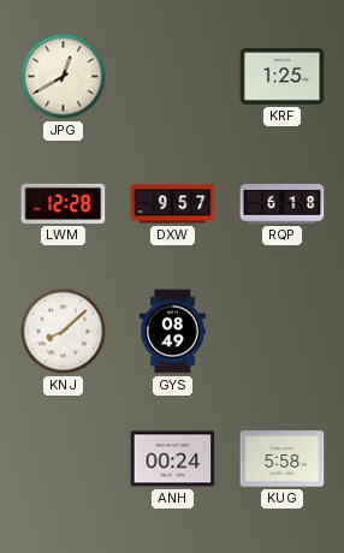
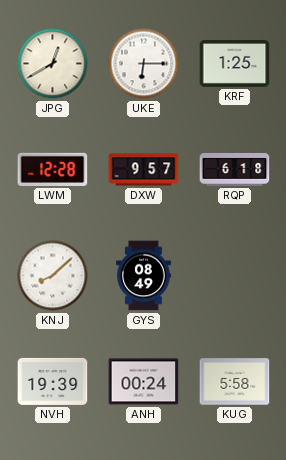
UKE: none -> 6:15
NVH: none -> 19:39
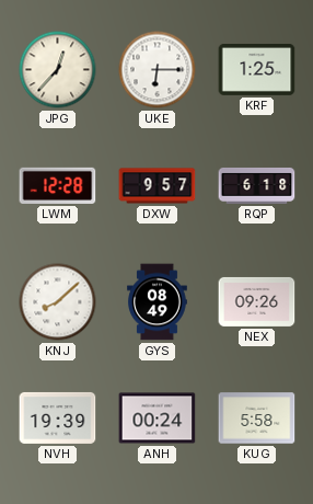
JPG: 12:40 -> 12:37
NEX: none -> 09:26
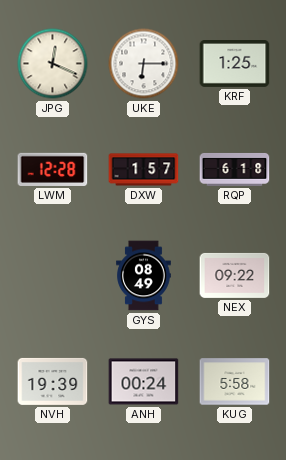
JPG: 12:37 -> 12:19
DXW: 9:57 -> 1:57
KNJ: 8:08 -> none
NEX: 09:26 -> 09:22
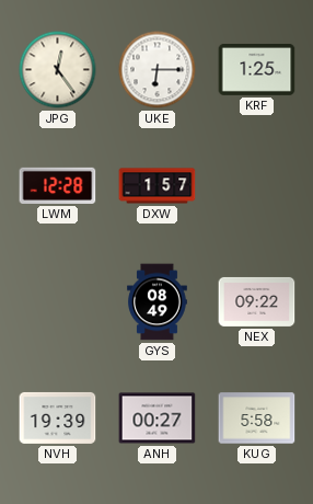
JPG: 12:19 -> 12:24
RQP: 6:18 -> none
ANH: 00:24 -> 00:27
